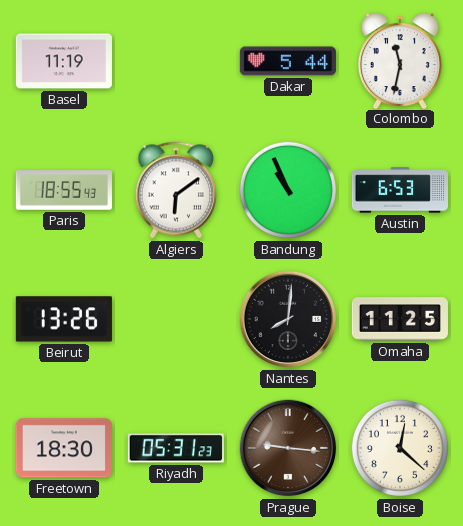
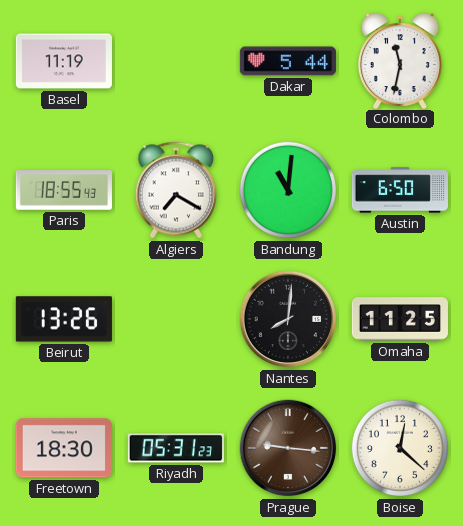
Algiers: 6:09 -> 7:20
Bandung: 10:56 -> 11:01
Austin: 6:53 -> 6:50
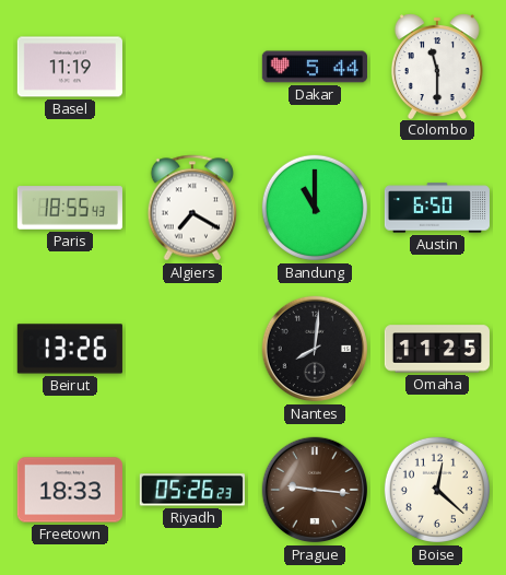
Colombo: 11:32 -> 11:30
Bandung: 11:01 -> 11:00
Freetown: 18:30 -> 18:33
Riyadh: 05:31 -> 05:26
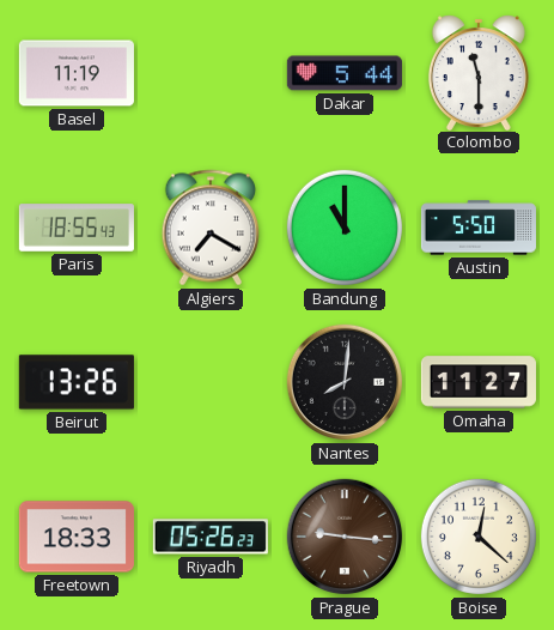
Austin: 6:50 -> 5:50
Omaha: 11:25 -> 11:27
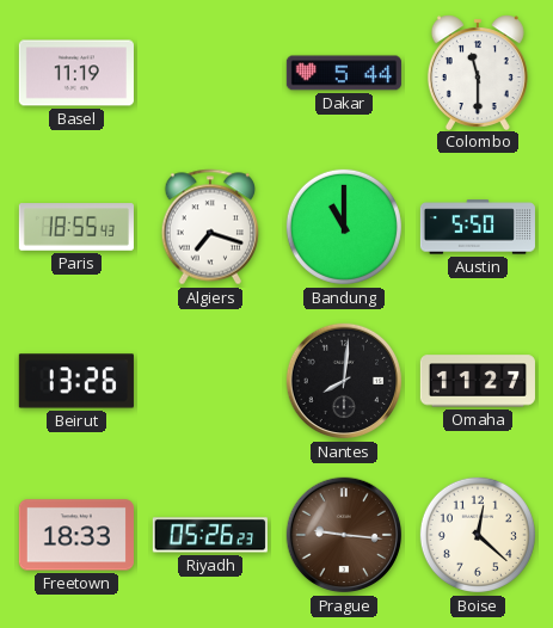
Algiers: 7:20 -> 7:18
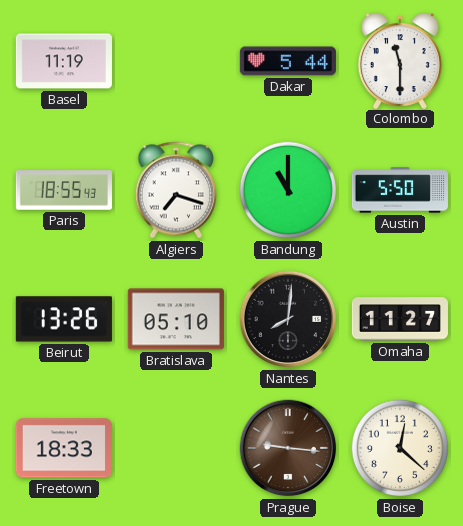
Bratislava: none -> 05:10
Riyadh: 05:26 -> none
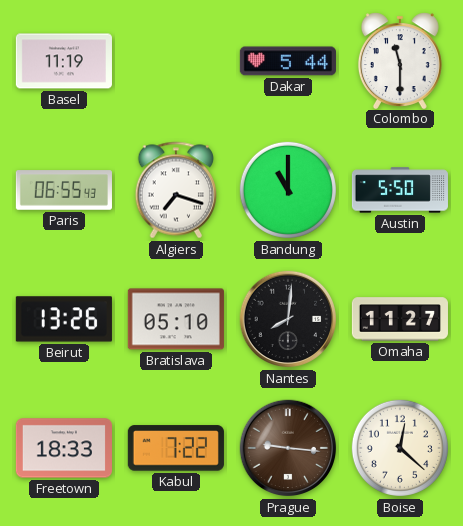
Paris: 18:55 -> 06:55
Kabul: none -> 7:22
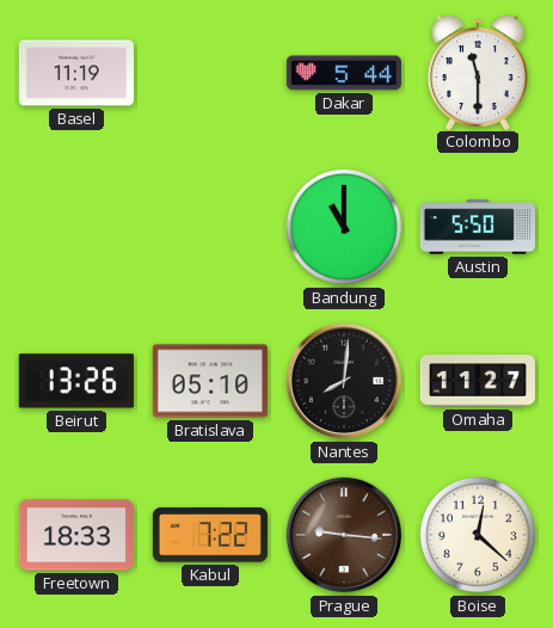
Paris: 06:55 -> none
Algiers: 7:18 -> none
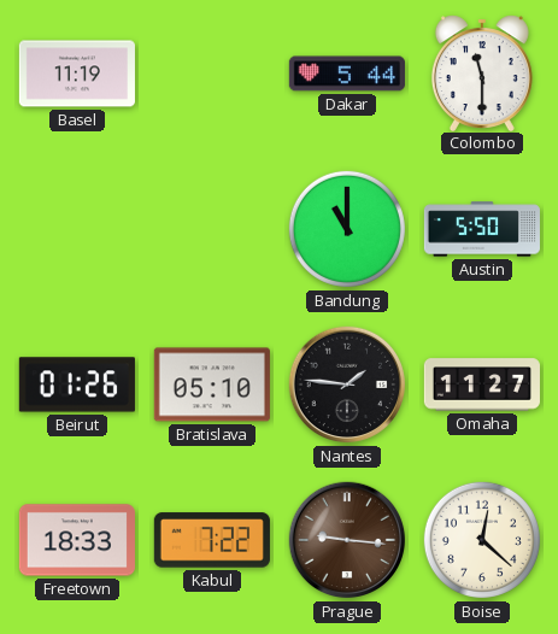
Beirut: 13:26 -> 01:26
Nantes: 8:01 -> 1:46
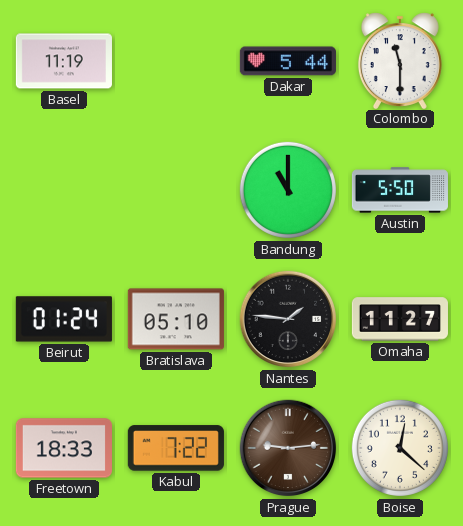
Beirut: 01:26 -> 01:24
Prague: 9:16 -> 9:14
